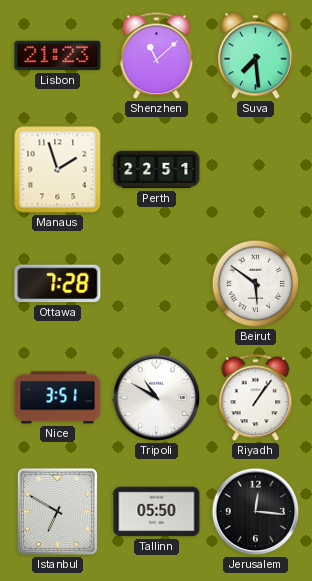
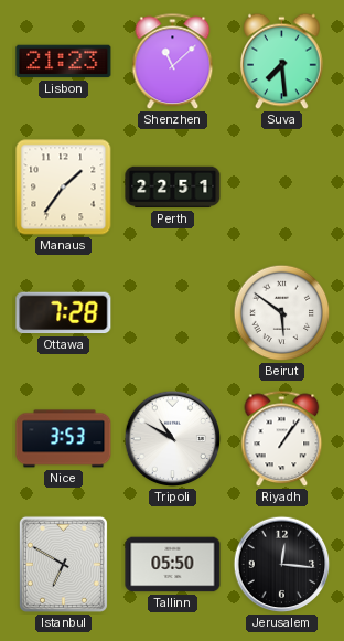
Manaus: 1:57 -> 1:36
Nice: 3:51 -> 3:53
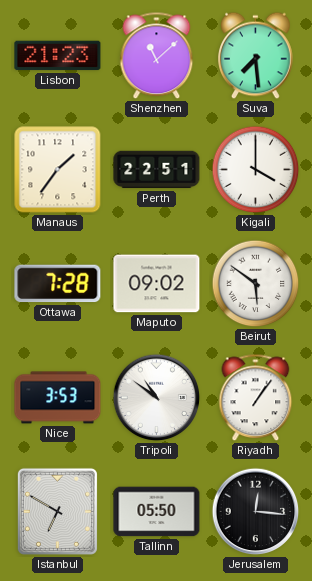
Kigali: none -> 4:00
Maputo: none -> 09:02
Tripoli: 10:50 -> 10:51
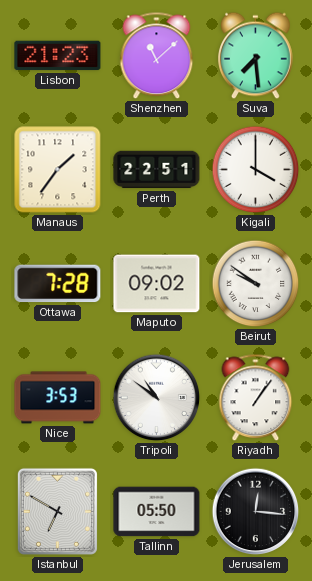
Beirut: 5:51 -> 9:51
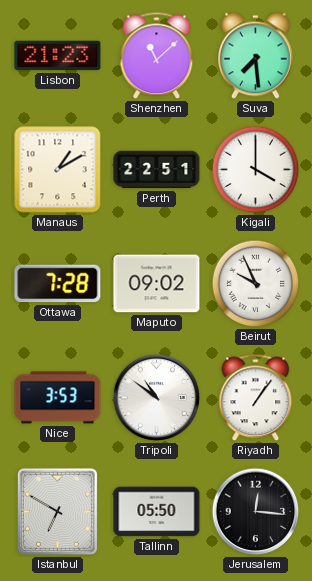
Manaus: 1:36 -> 1:10
Beirut: 9:51 -> 9:56
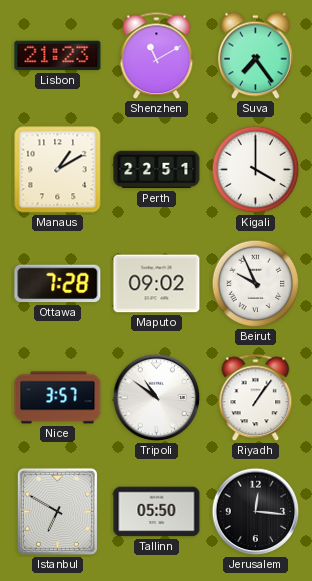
Shenzhen: 11:08 -> 11:10
Suva: 7:29 -> 7:24
Nice: 3:53 -> 3:57
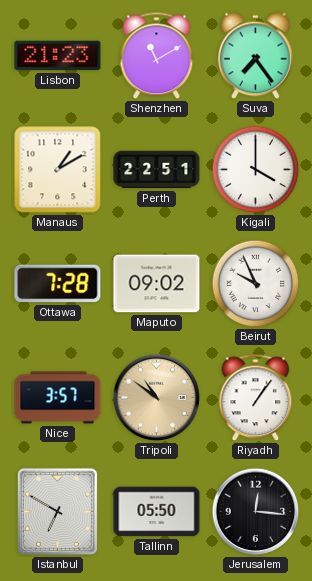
Tripoli dial: white -> champagne
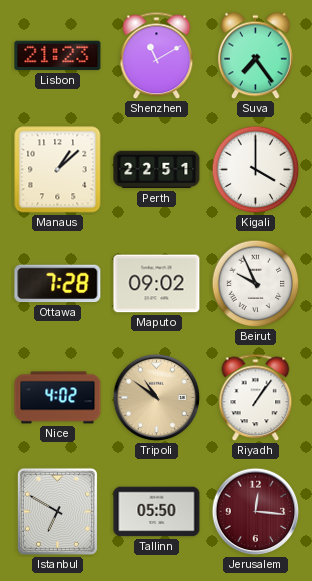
Manaus: 1:10 -> 1:08
Nice: 3:57 -> 4:02
Jerusalem dial: black -> burgundy
